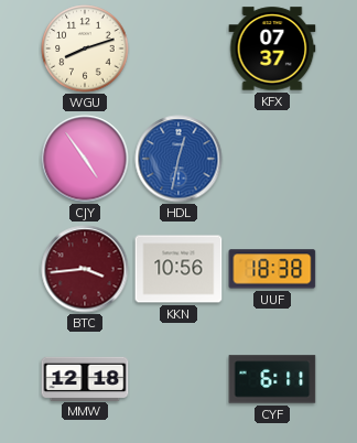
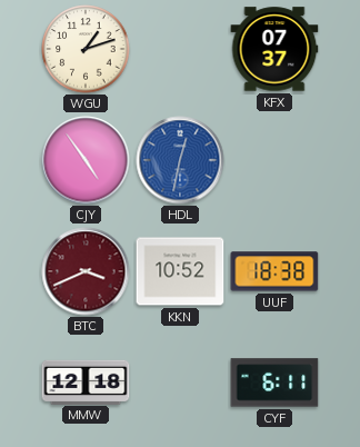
WGU: 8:12 -> 1:12
BTC: 3:44 -> 3:41
KKN: 10:56 -> 10:52
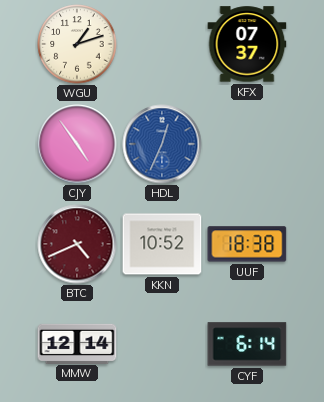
HDL: 12:32 -> 12:34
BTC: 3:41 -> 4:41
MMW: 12:18 -> 12:14
CYF: 6:11 -> 6:14
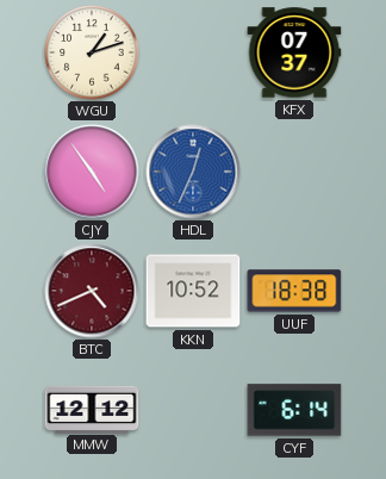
MMW: 12:14 -> 12:12
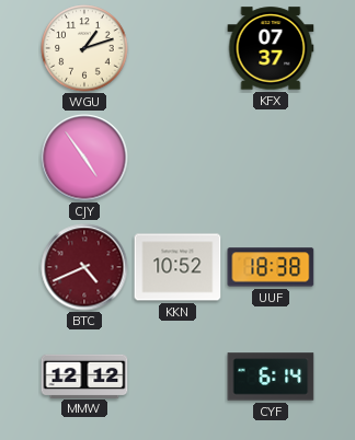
HDL: 12:34 -> none
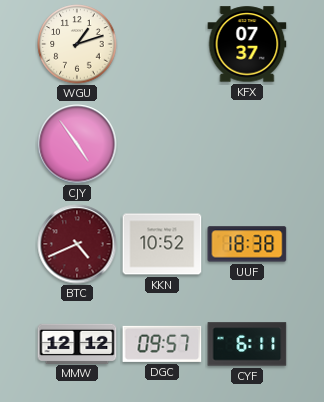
DGC: none -> 09:57
CYF: 6:14 -> 6:11
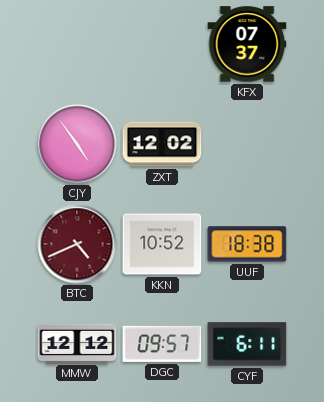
WGU: 1:12 -> none
ZXT: none -> 12:02
